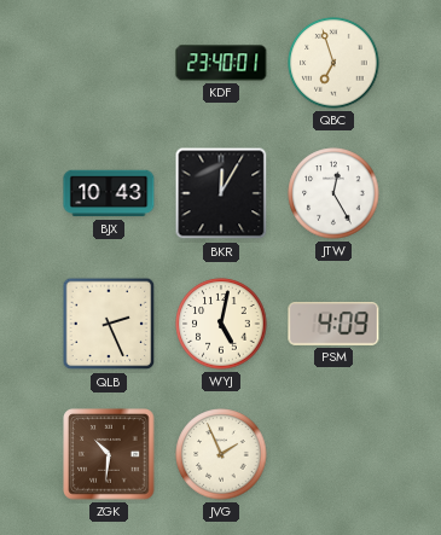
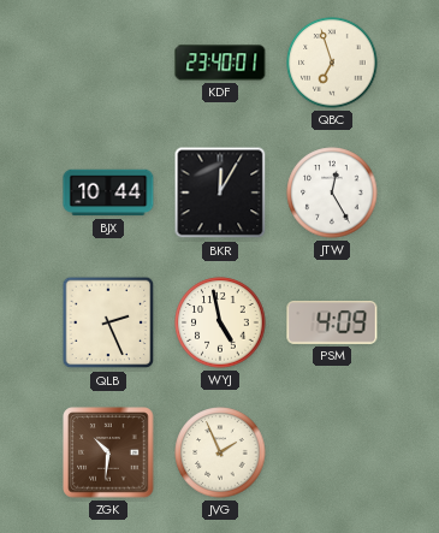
BJX: 10:43 -> 10:44
WYJ: 5:02 -> 4:58
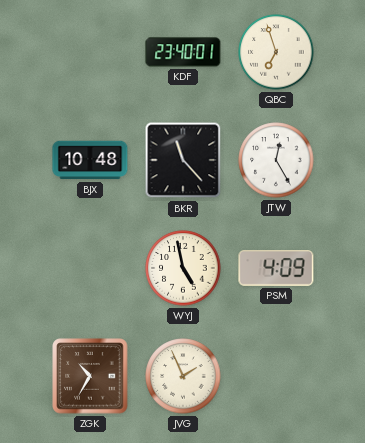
BJX: 10:44 -> 10:48
BKR: 12:05 -> 11:23
QLB: 2:26 -> none
ZGK: 10:31 -> 10:35
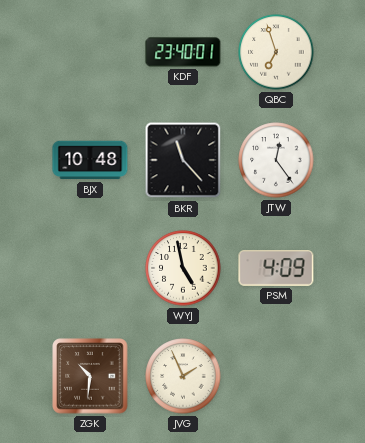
JTW: 12:25 -> 12:24
ZGK: 10:35 -> 10:31
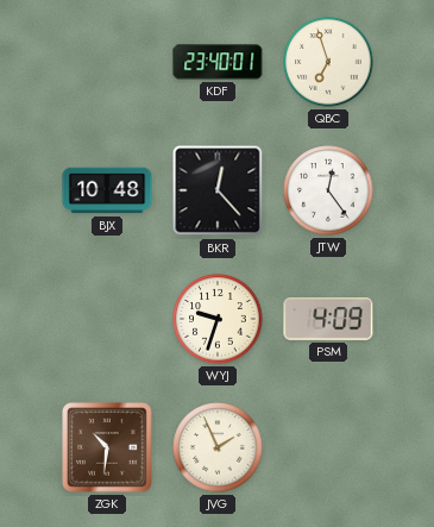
BKR: 11:23 -> 12:23
WYJ: 4:58 -> 9:33
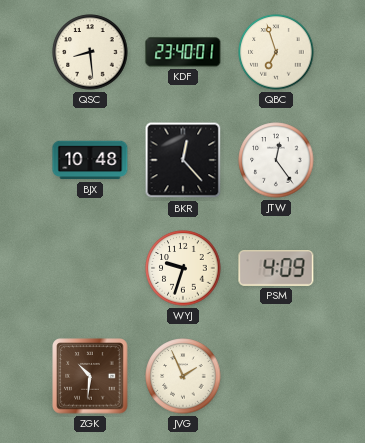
QSC: none -> 8:29
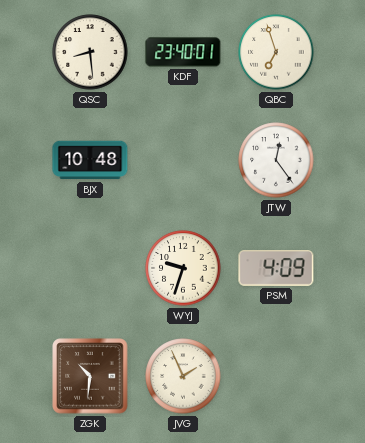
BKR: 12:23 -> none
